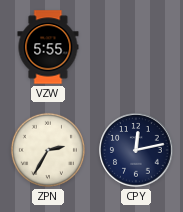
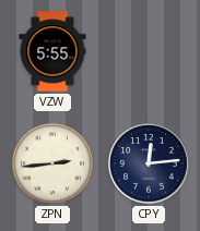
ZPN: 2:35 -> 2:44
CPY: 12:13 -> 12:14
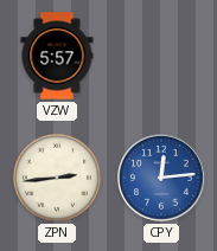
VZW: 5:55 -> 5:57
CPY dial: navy -> blue
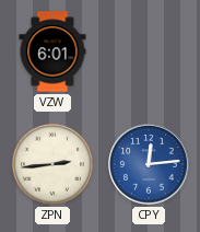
VZW: 5:57 -> 6:01
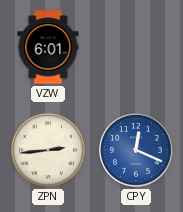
CPY: 12:14 -> 12:19
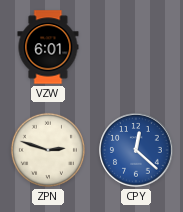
ZPN: 2:44 -> 2:48
CPY: 12:19 -> 12:22
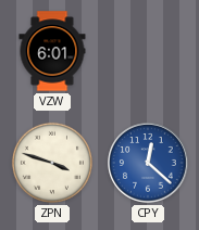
ZPN: 2:48 -> 3:48
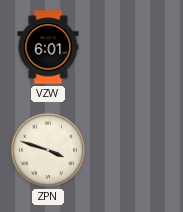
CPY: 12:22 -> none
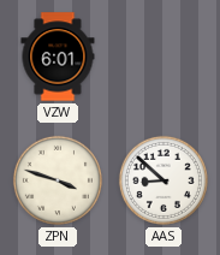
AAS: none -> 8:52
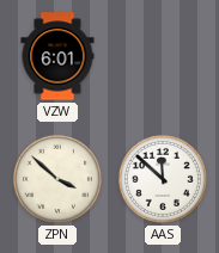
ZPN: 3:48 -> 3:52
AAS: 8:52 -> 11:52
